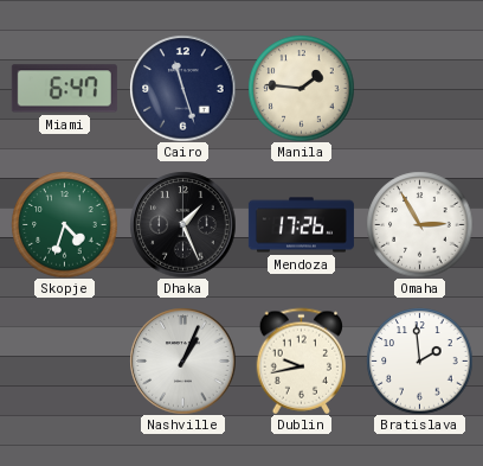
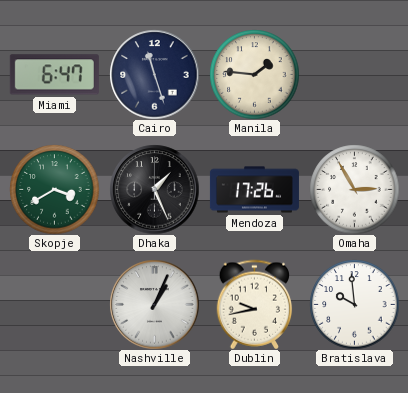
Skopje: 4:33 -> 3:40
Bratislava: 1:59 -> 9:59
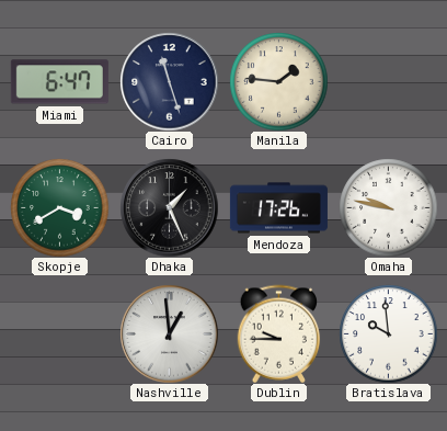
Omaha: 2:55 -> 9:47
Nashville: 1:04 -> 12:59
Dublin: 9:43 -> 9:45
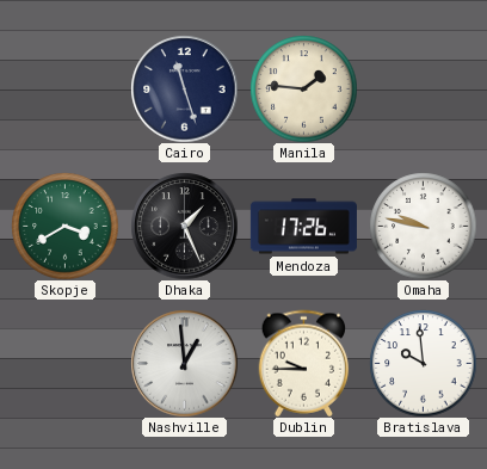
Miami: 6:47 -> none
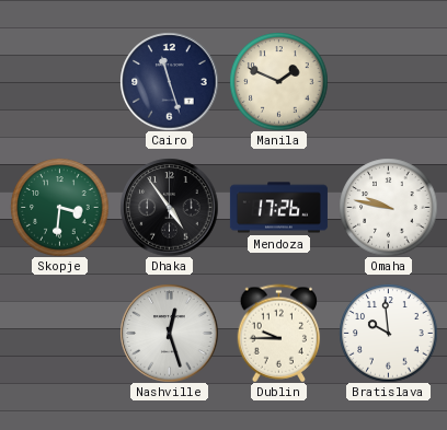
Manila: 1:46 -> 1:49
Skopje: 3:40 -> 3:31
Dhaka: 1:26 -> 4:54
Nashville: 12:59 -> 12:27
